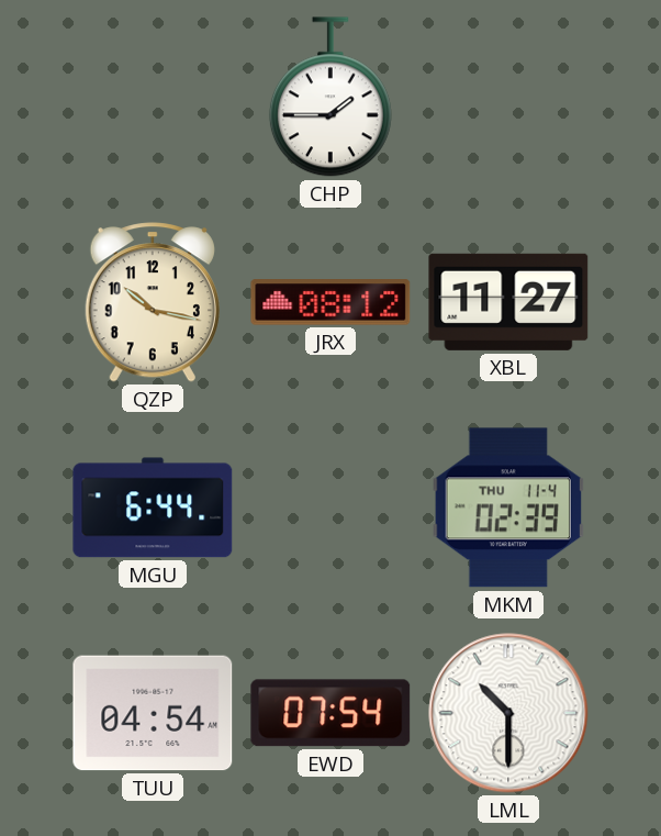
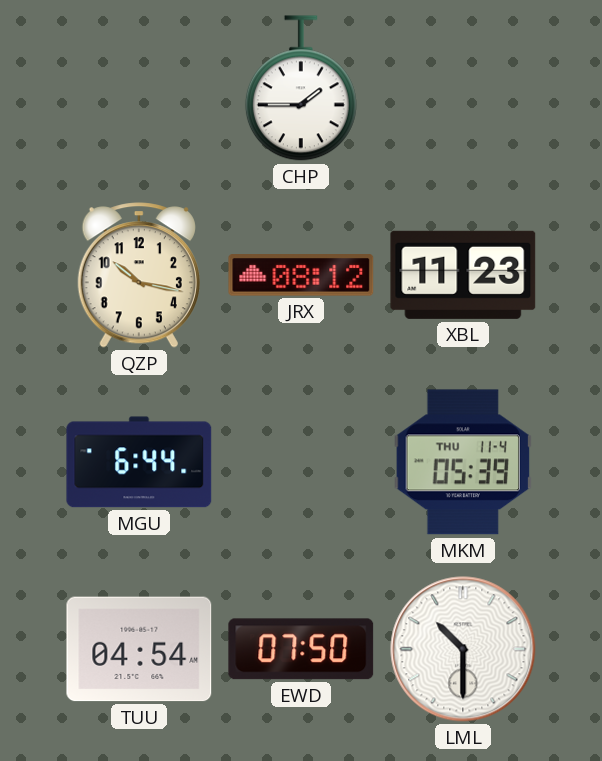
XBL: 11:27 -> 11:23
MKM: 02:39 -> 05:39
EWD: 07:54 -> 07:50
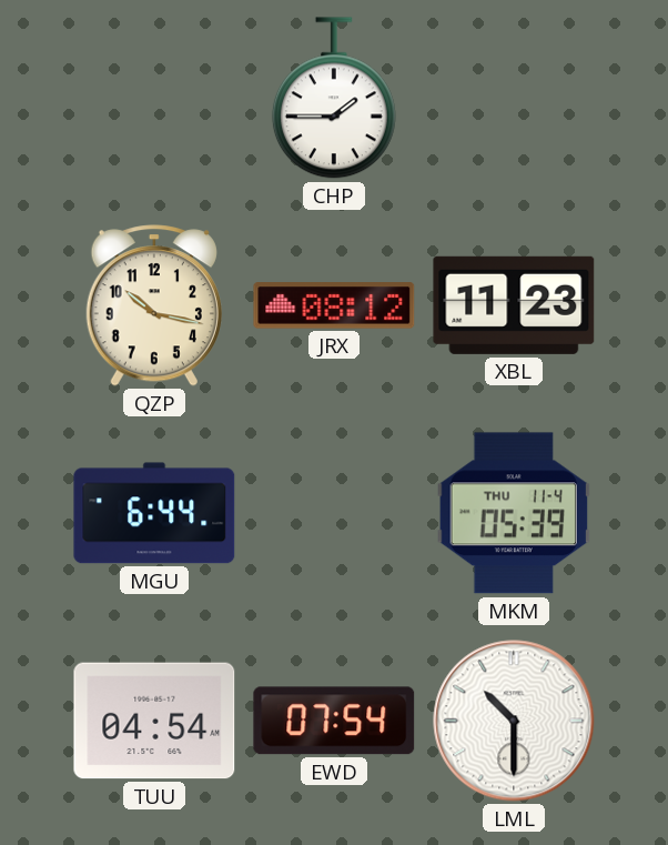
EWD: 07:50 -> 07:54
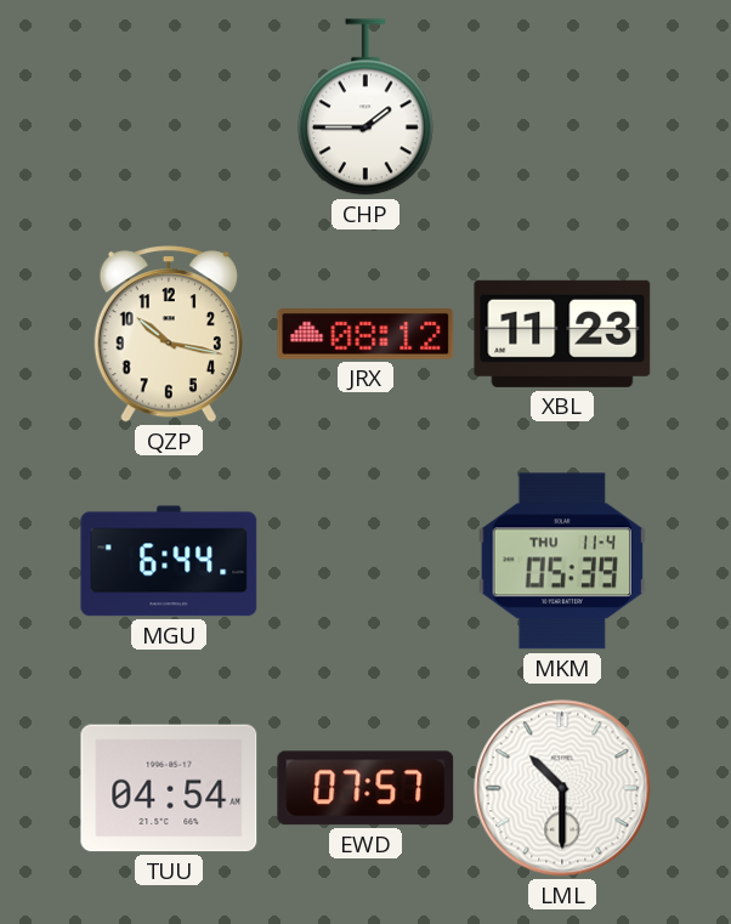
EWD: 07:54 -> 07:57
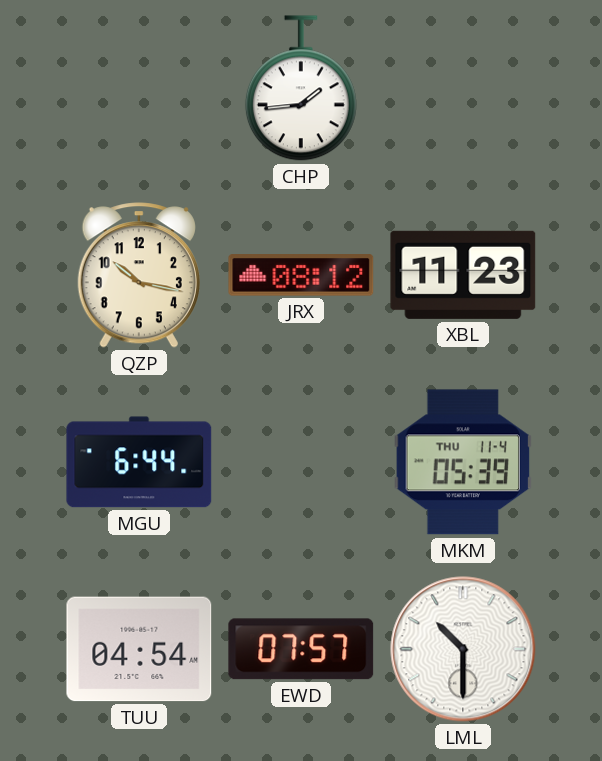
CHP: 1:45 -> 1:44
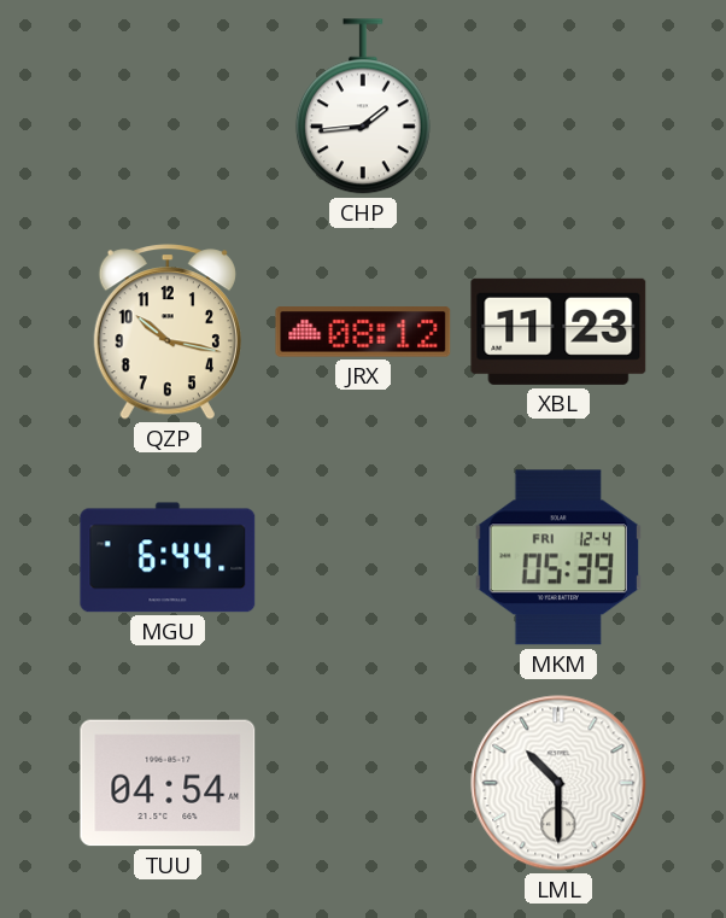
MKM date: THU 11-4 -> FRI 12-4
EWD: 07:57 -> none
